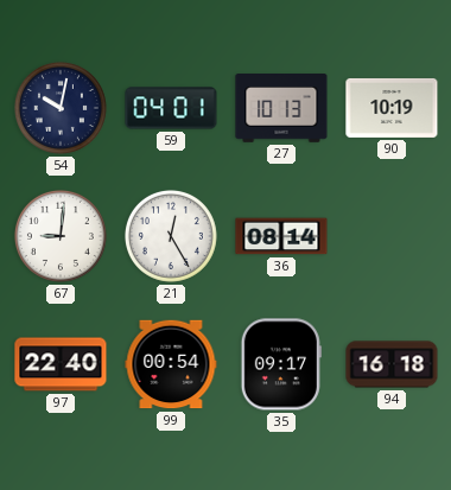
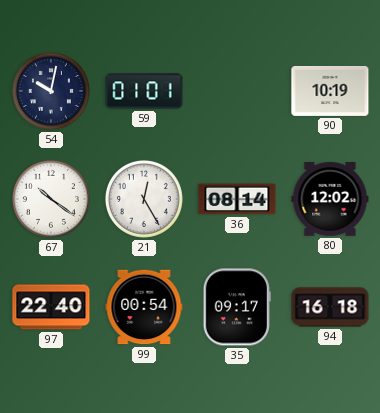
59: 04:01 -> 01:01
27: 10:13 -> none
67: 9:01 -> 10:21
80: none -> 12:02
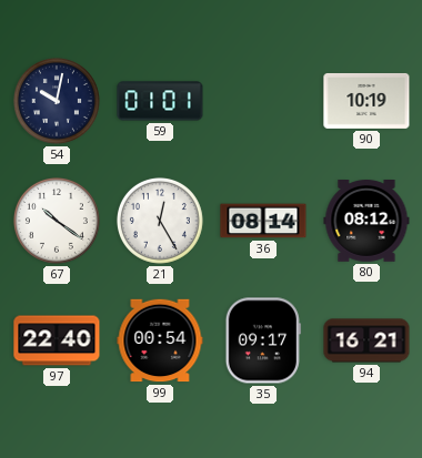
80: 12:02 -> 08:12
94: 16:18 -> 16:21
